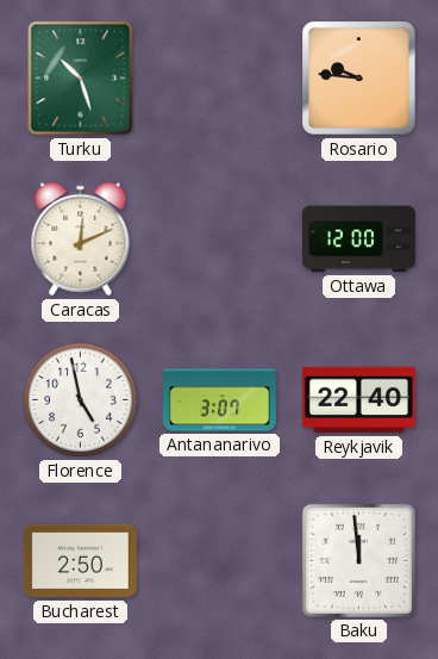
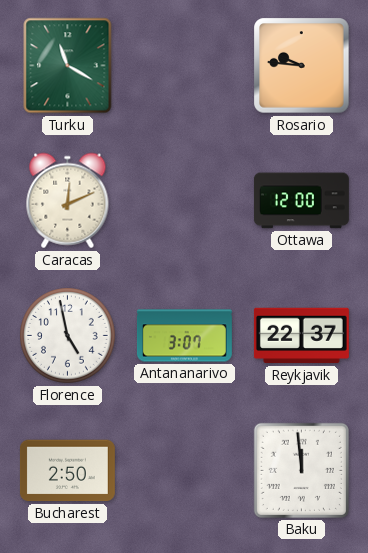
Turku: 10:27 -> 11:20
Reykjavik: 22:40 -> 22:37
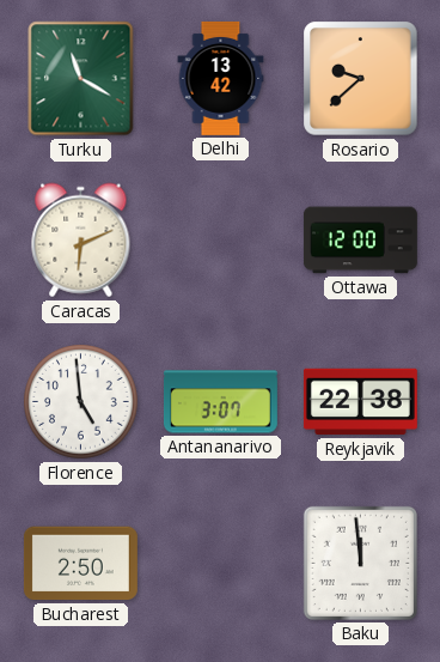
Delhi: none -> 13:42
Rosario: 9:46 -> 9:38
Caracas: 12:11 -> 6:11
Florence: 4:58 -> 4:59
Reykjavik: 22:37 -> 22:38
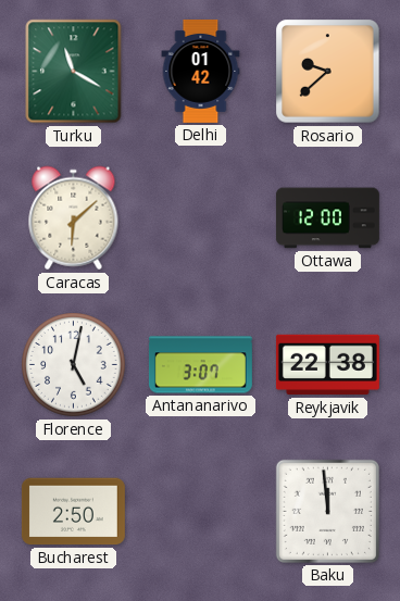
Delhi: 13:42 -> 01:42
Caracas: 6:11 -> 6:08
Florence: 4:59 -> 5:02
